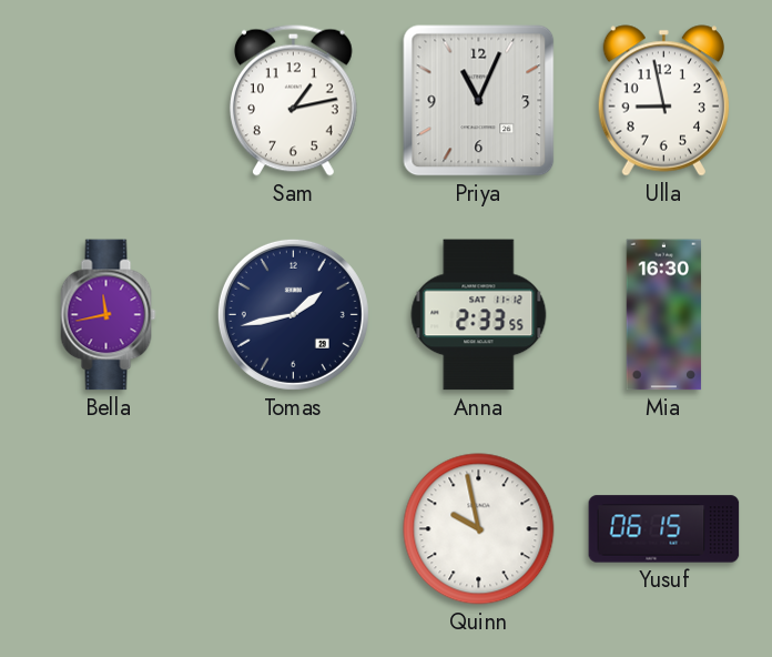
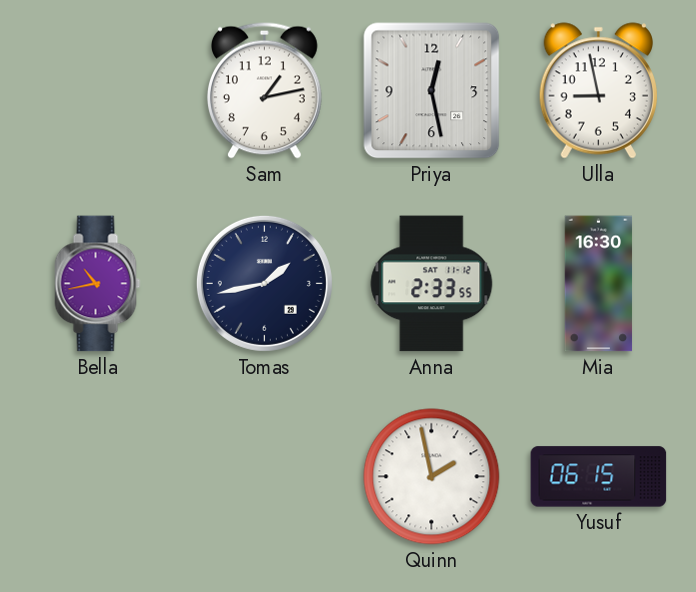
Priya: 11:04 -> 12:28
Bella: 11:43 -> 10:43
Quinn: 9:58 -> 1:58
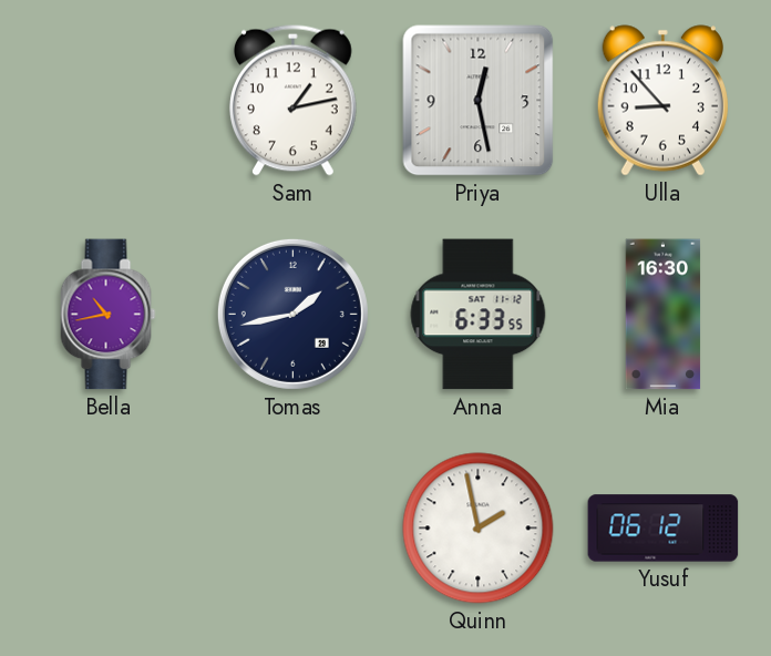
Ulla: 8:58 -> 8:53
Anna: 2:33 -> 6:33
Yusuf: 06:15 -> 06:12
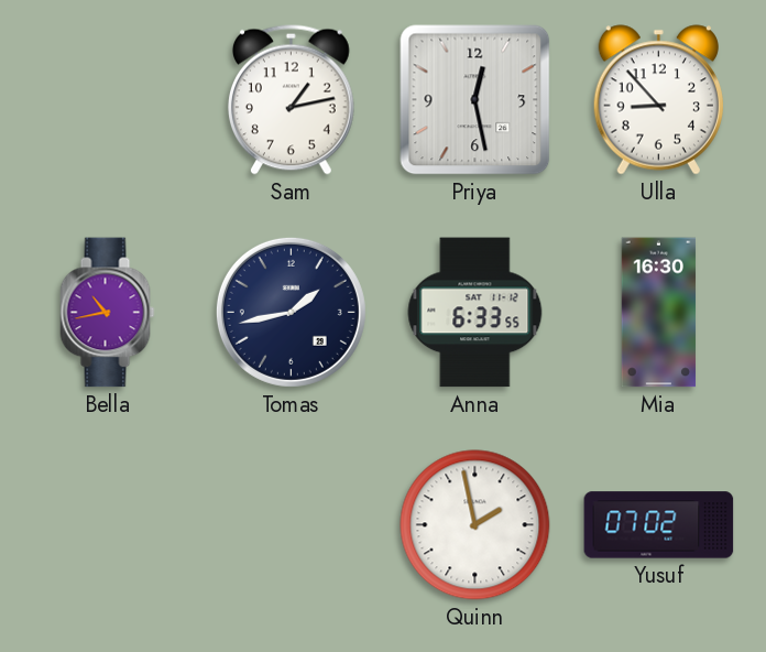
Yusuf: 06:12 -> 07:02
